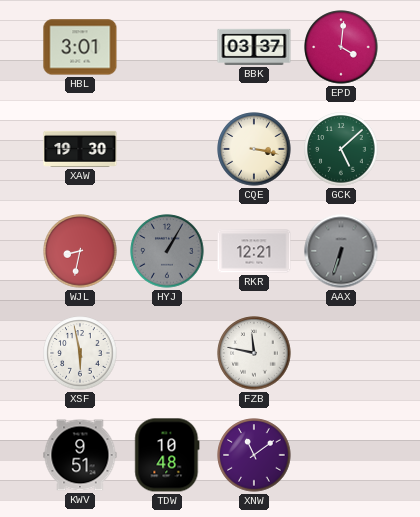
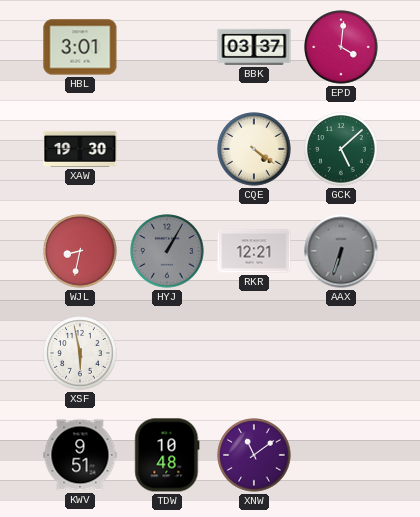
CQE: 3:17 -> 4:21
FZB: 11:47 -> none
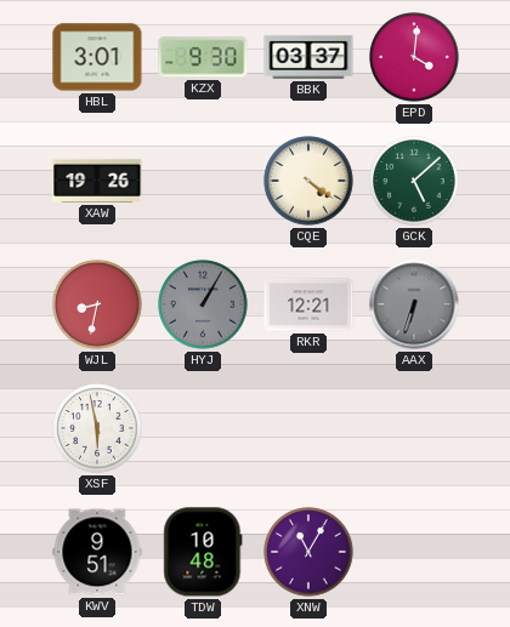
KZX: none -> 9:30
XAW: 19:30 -> 19:26
XNW: 11:09 -> 11:05
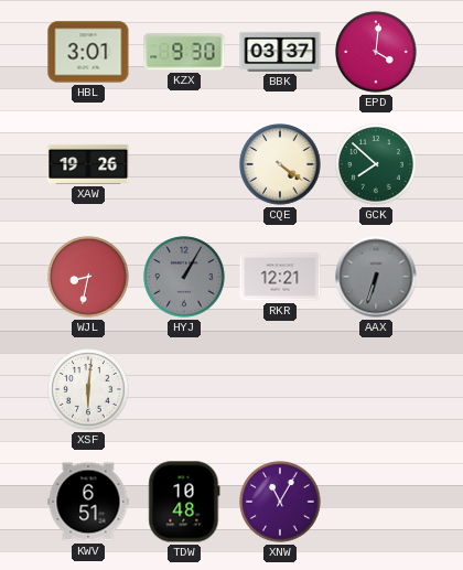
GCK: 5:08 -> 7:52
XSF: 5:58 -> 6:01
KWV: 9:51 -> 6:51
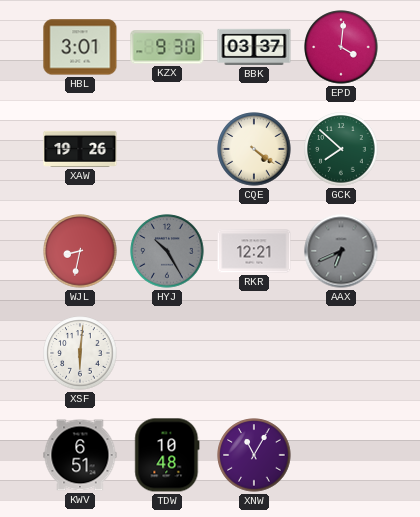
HYJ: 1:05 -> 10:25
AAX: 6:33 -> 6:41
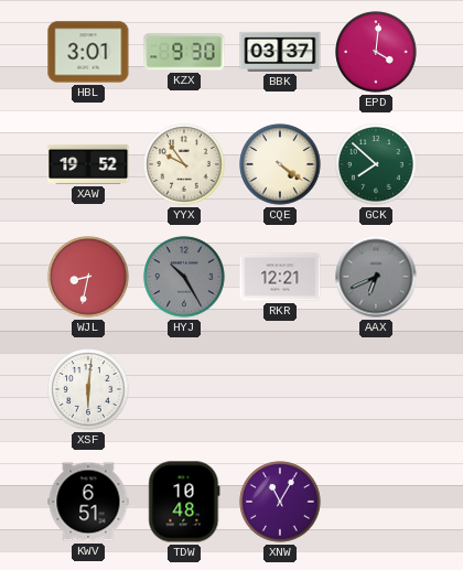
XAW: 19:26 -> 19:52
YYX: none -> 9:54
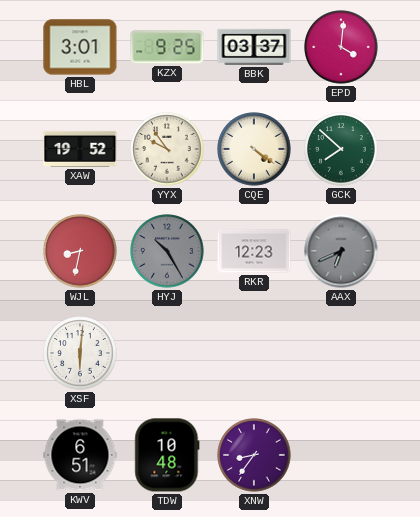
KZX: 9:30 -> 9:25
RKR: 12:21 -> 12:23
XNW: 11:05 -> 8:36
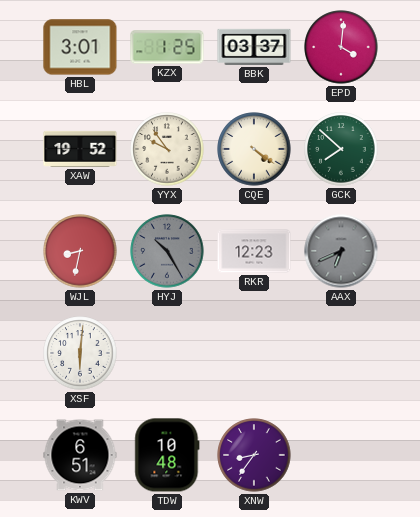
KZX: 9:25 -> 1:25
